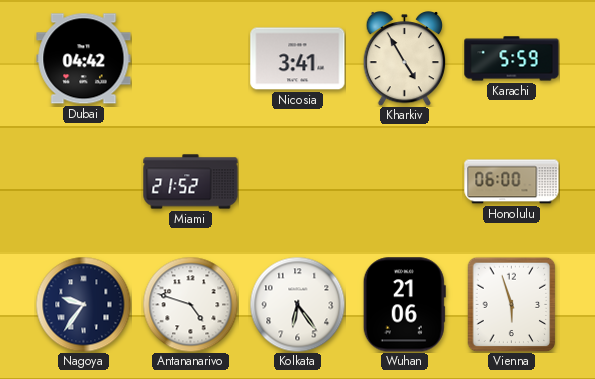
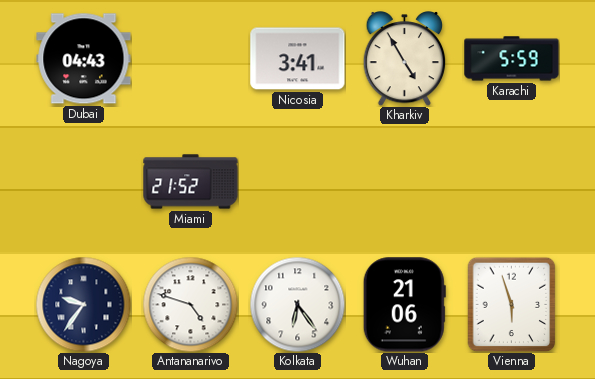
Dubai: 04:42 -> 04:43
Honolulu: 06:00 -> none
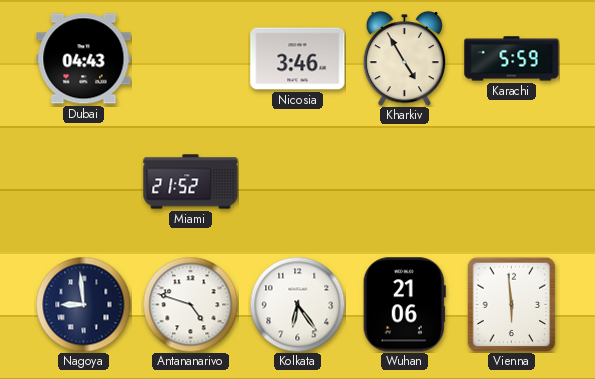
Nicosia: 3:41 -> 3:46
Nagoya: 9:36 -> 8:59
Vienna: 5:57 -> 5:59
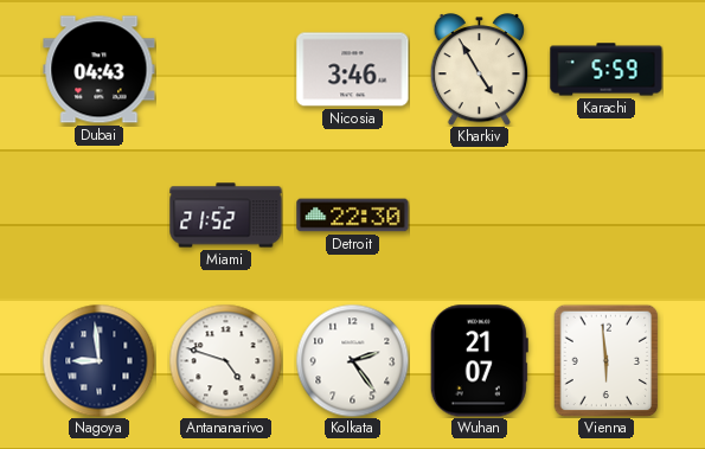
Detroit: none -> 22:30
Kolkata: 6:24 -> 2:24
Wuhan: 21:06 -> 21:07
